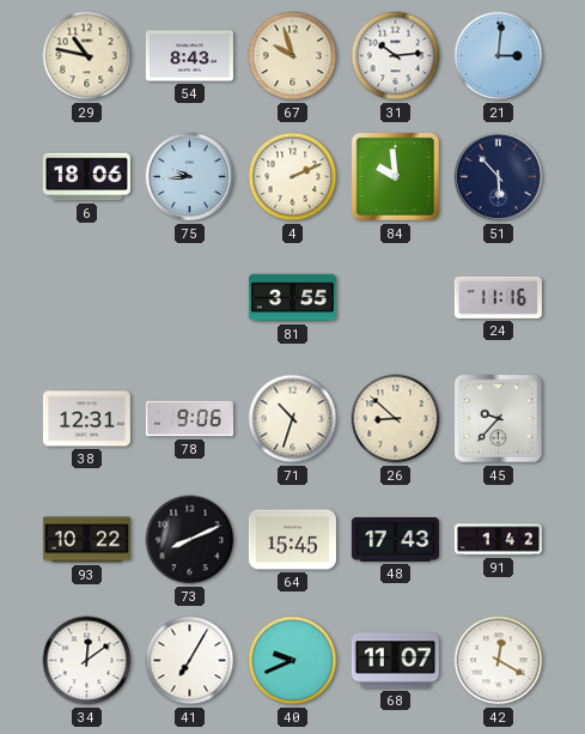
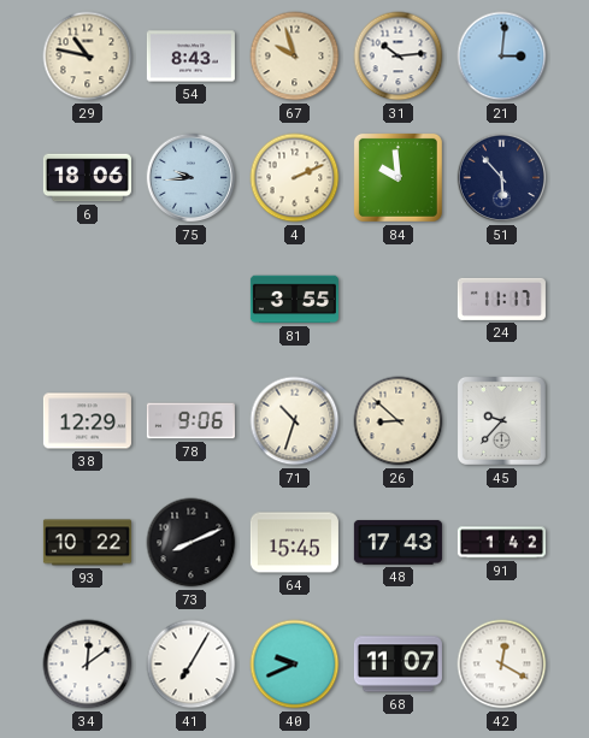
24: 11:16 -> 11:17
38: 12:31 -> 12:29
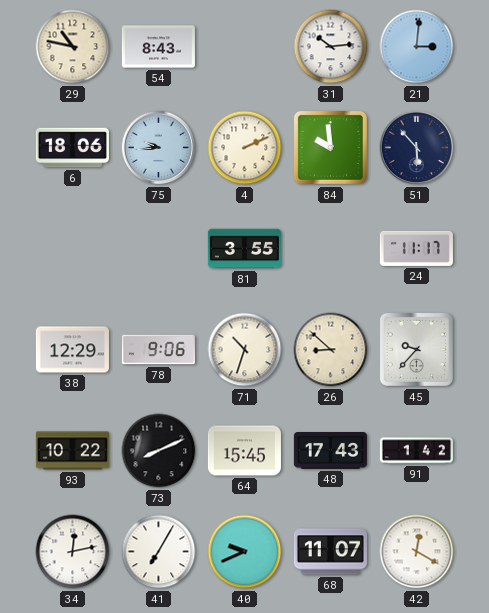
67: 9:57 -> none
34: 12:09 -> 12:13
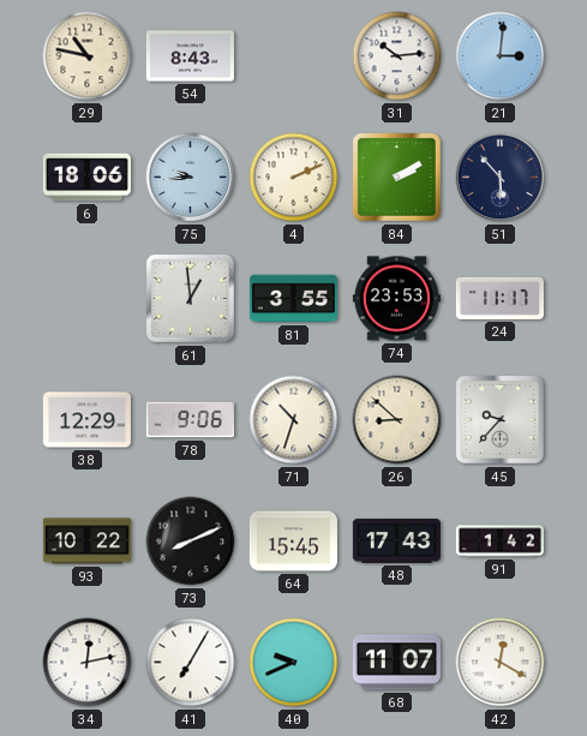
84: 9:59 -> 2:10
61: none -> 12:59
74: none -> 23:53
